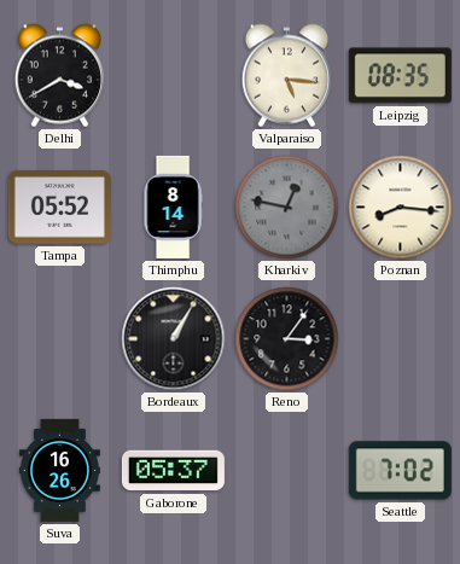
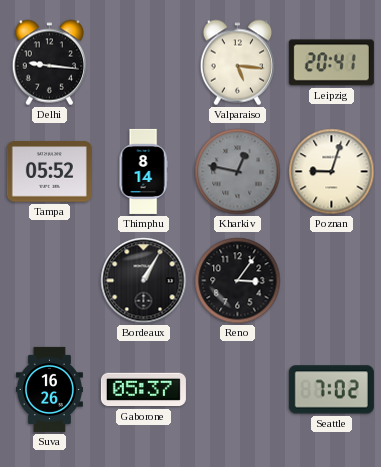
Delhi: 3:40 -> 9:16
Leipzig: 08:35 -> 20:41
Poznan: 8:16 -> 9:03
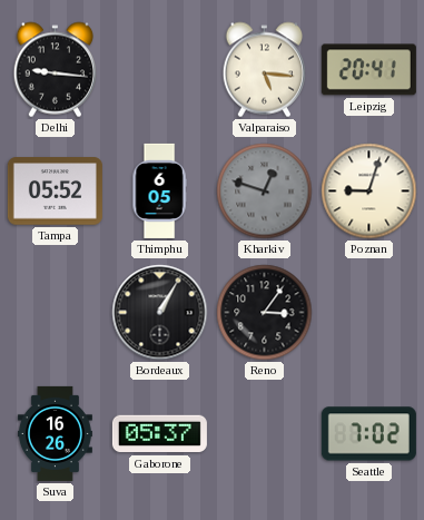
Thimphu: 8:14 -> 6:05
Kharkiv: 12:47 -> 12:48
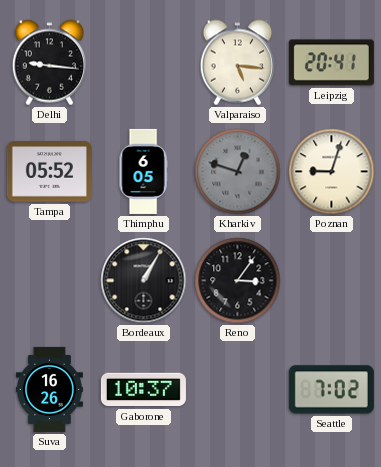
Gaborone: 05:37 -> 10:37
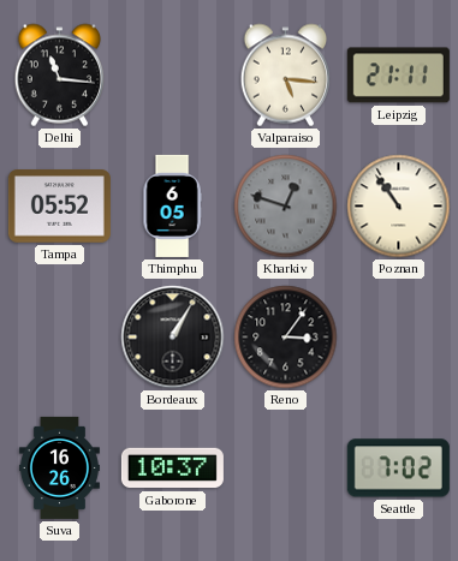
Delhi: 9:16 -> 11:16
Leipzig: 20:41 -> 21:11
Poznan: 9:03 -> 10:54
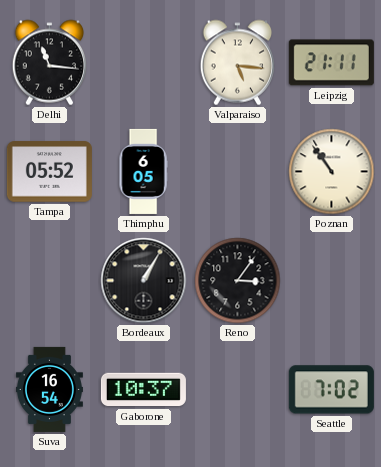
Kharkiv: 12:48 -> none
Suva: 16:26 -> 16:54
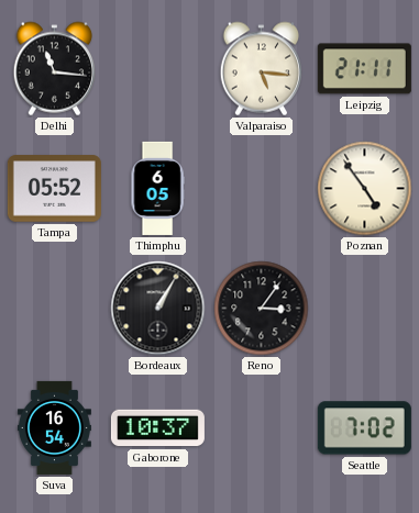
Poznan: 10:54 -> 4:54
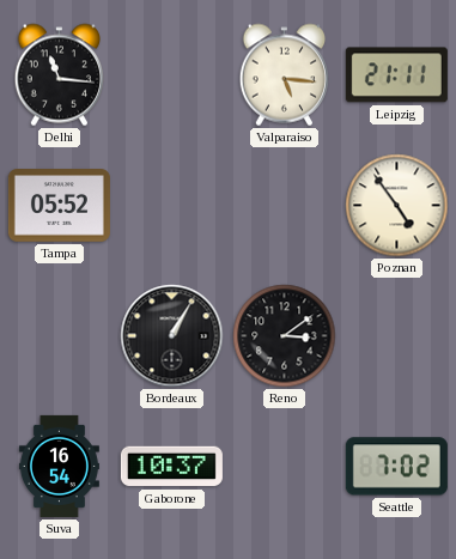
Thimphu: 6:05 -> none
Reno: 3:06 -> 3:09
